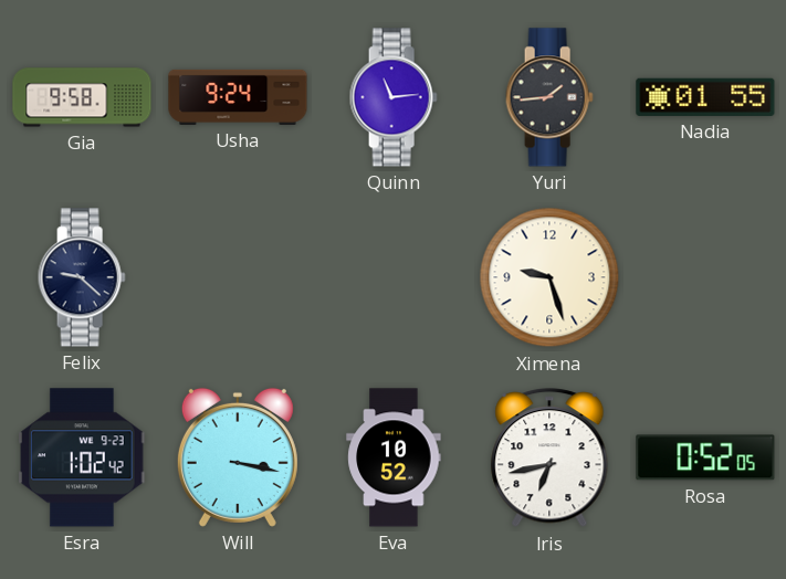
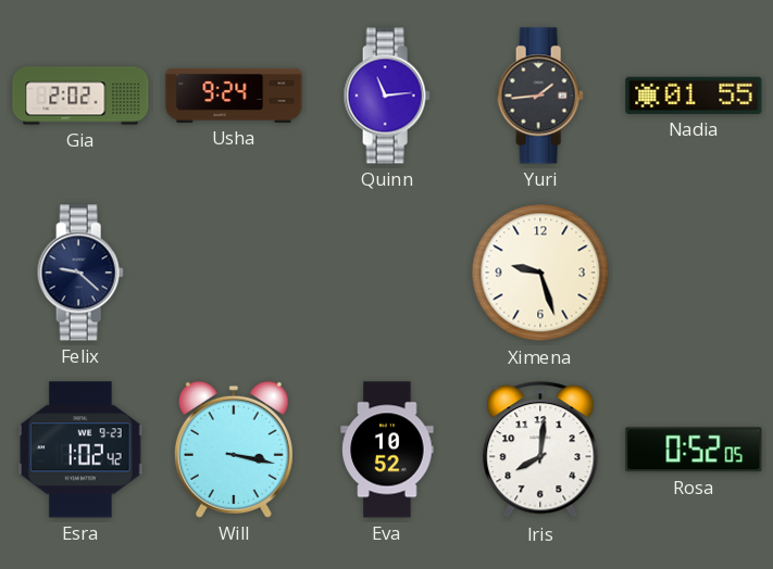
Gia: 9:58 -> 2:02
Iris: 6:43 -> 8:01
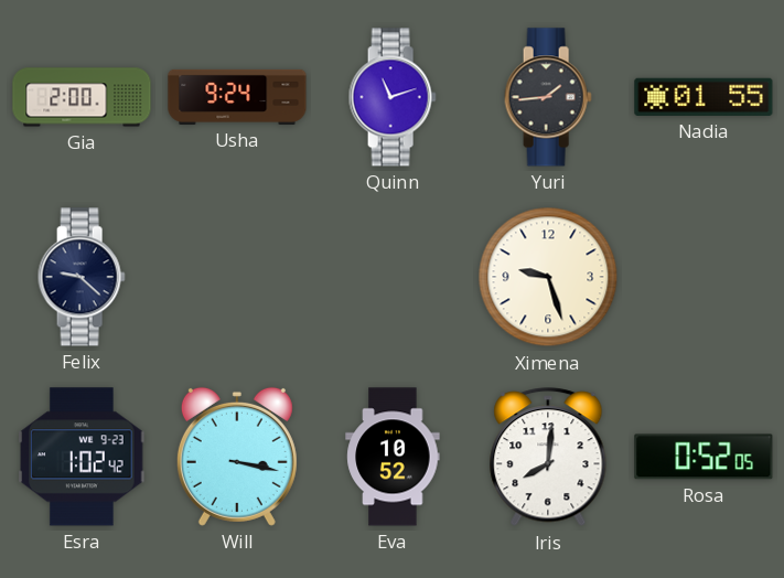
Gia: 2:02 -> 2:00
Quinn: 11:14 -> 11:12
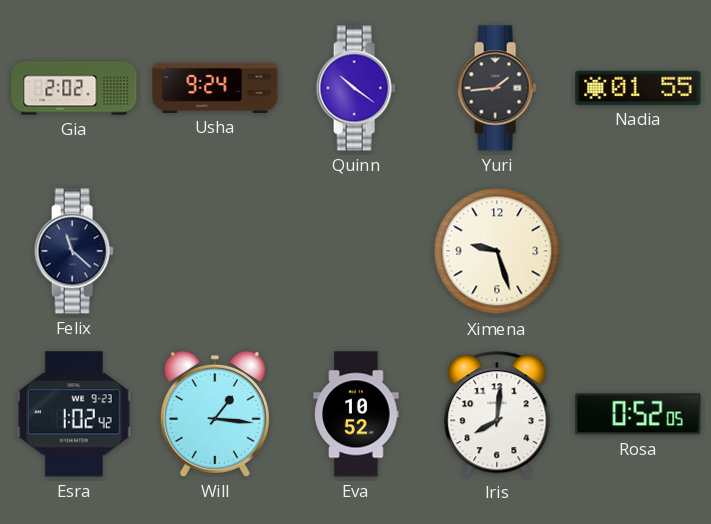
Gia: 2:00 -> 2:02
Quinn: 11:12 -> 10:21
Felix: 9:22 -> 11:22
Will: 3:17 -> 1:16
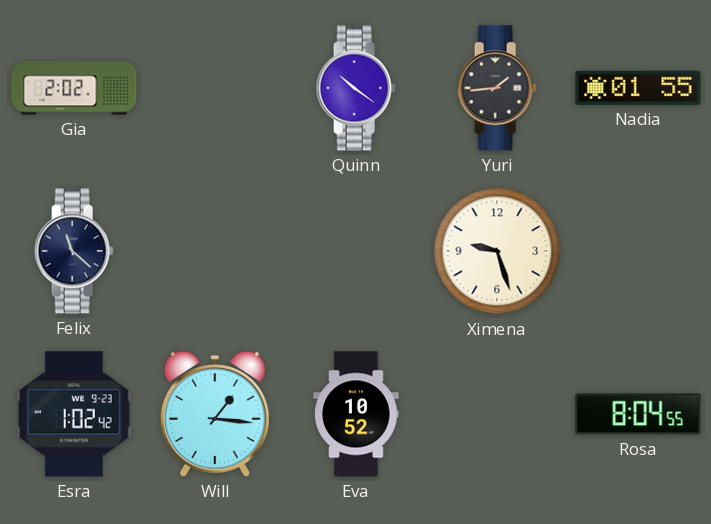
Usha: 9:24 -> none
Iris: 8:01 -> none
Rosa: 0:52 -> 8:04
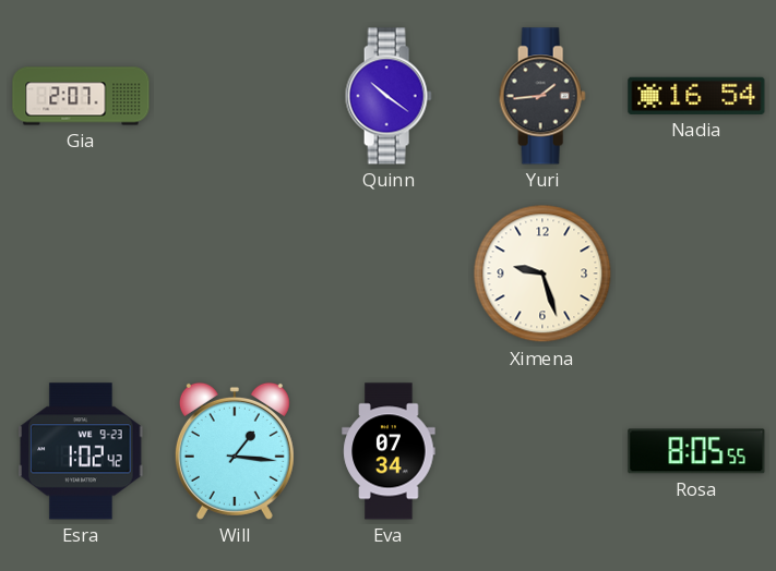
Gia: 2:02 -> 2:07
Nadia: 01:55 -> 16:54
Felix: 11:22 -> none
Eva: 10:52 -> 07:34
Rosa: 8:04 -> 8:05
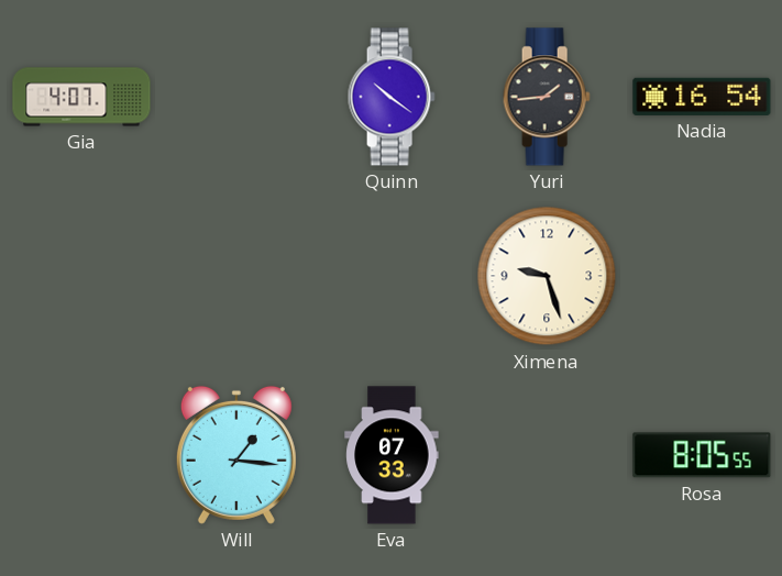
Gia: 2:07 -> 4:07
Esra: 1:02 -> none
Eva: 07:34 -> 07:33
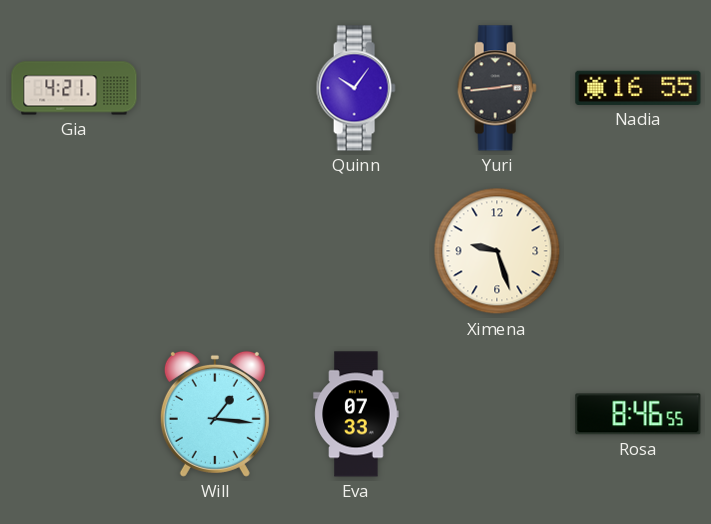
Gia: 4:07 -> 4:21
Quinn: 10:21 -> 10:06
Yuri: 1:44 -> 2:44
Nadia: 16:54 -> 16:55
Rosa: 8:05 -> 8:46
